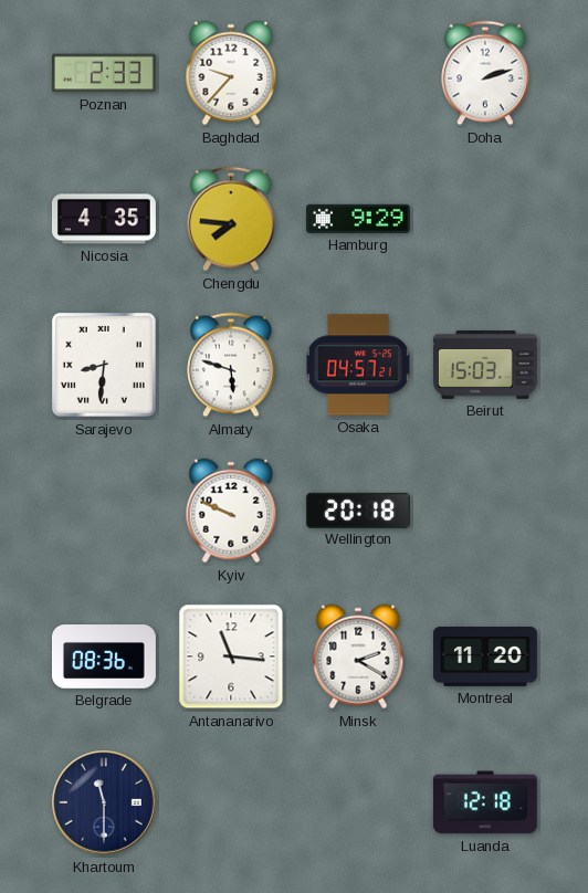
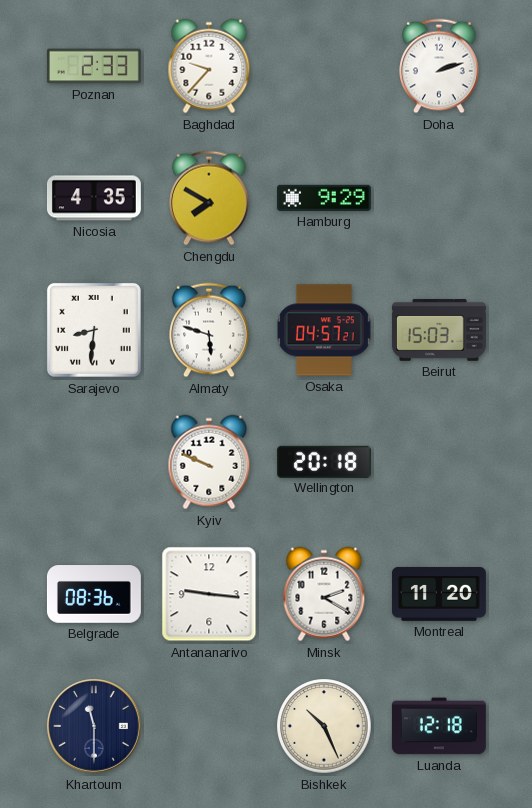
Chengdu: 7:46 -> 7:50
Antananarivo: 11:16 -> 9:16
Bishkek: none -> 10:26
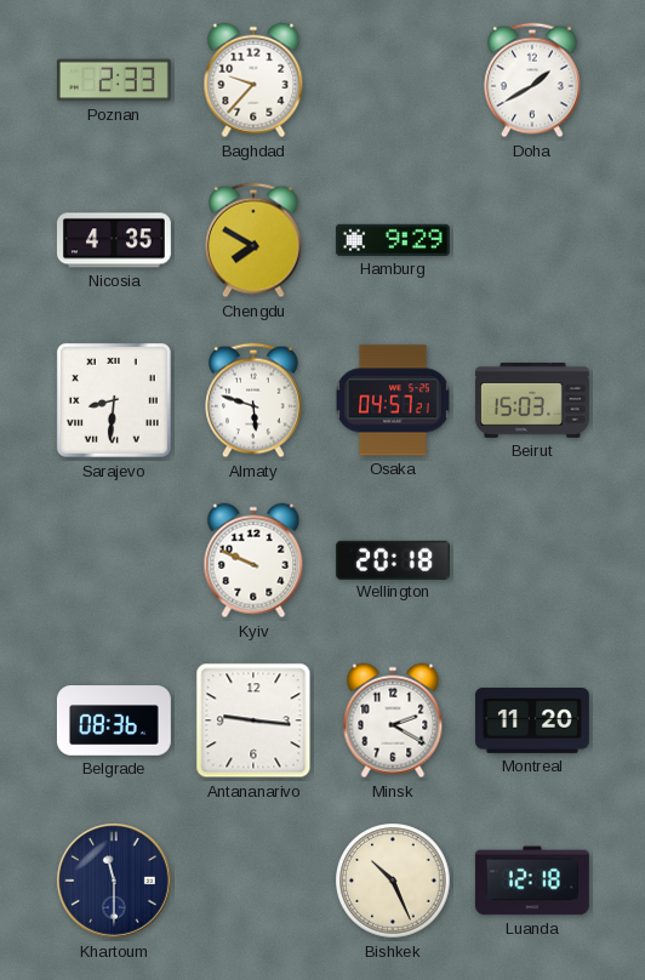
Doha: 2:12 -> 1:40
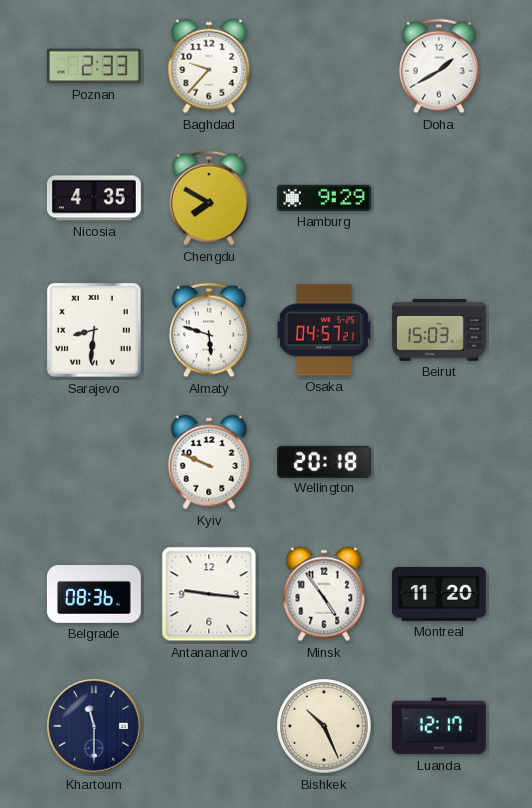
Minsk: 2:20 -> 4:54
Luanda: 12:18 -> 12:17
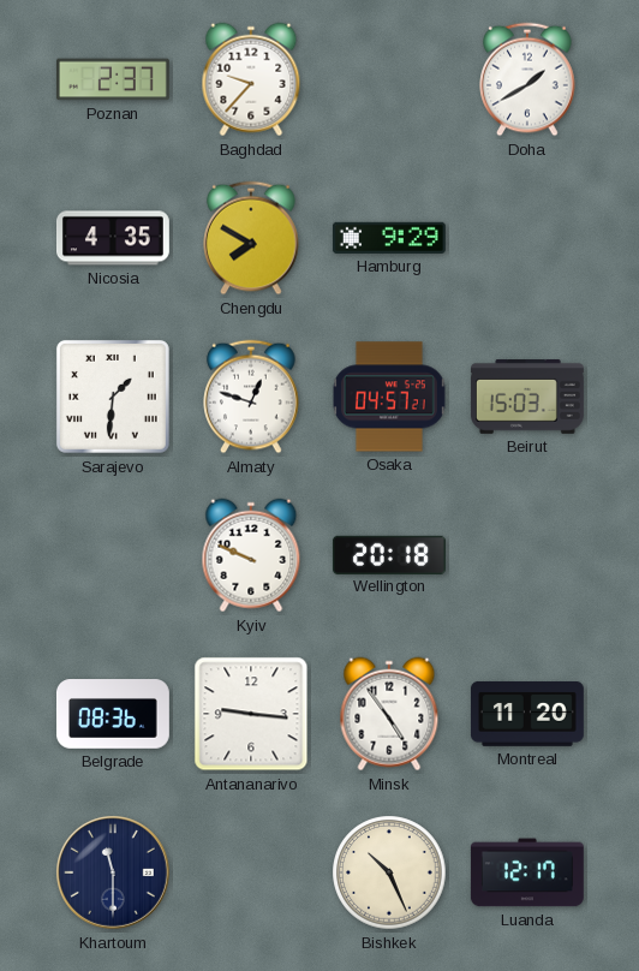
Poznan: 2:33 -> 2:37
Sarajevo: 8:31 -> 1:31
Almaty: 5:48 -> 12:48
